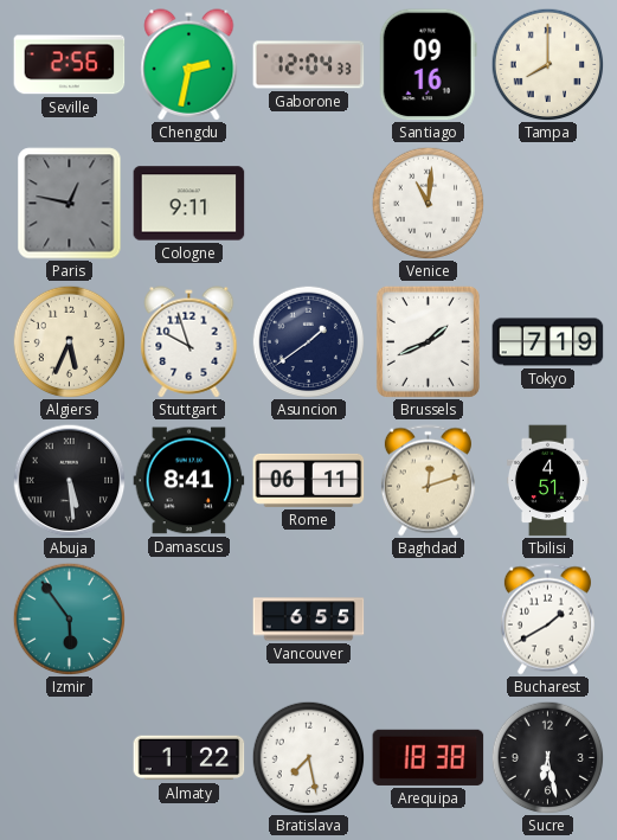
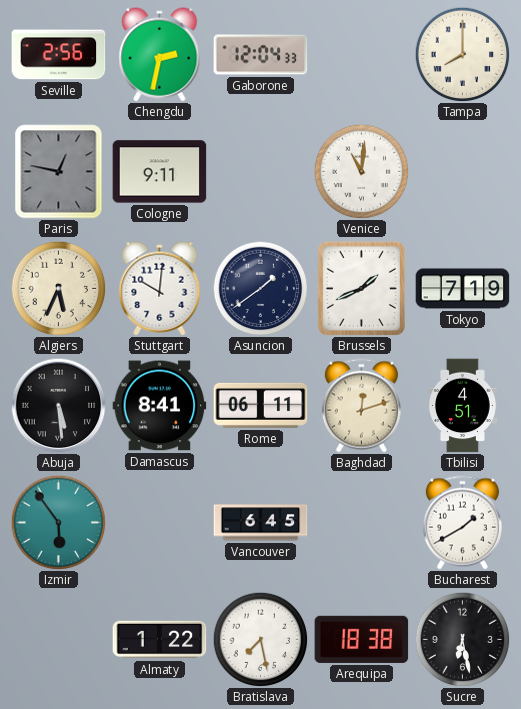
Santiago: 09:16 -> none
Stuttgart: 9:57 -> 10:01
Vancouver: 6:55 -> 6:45
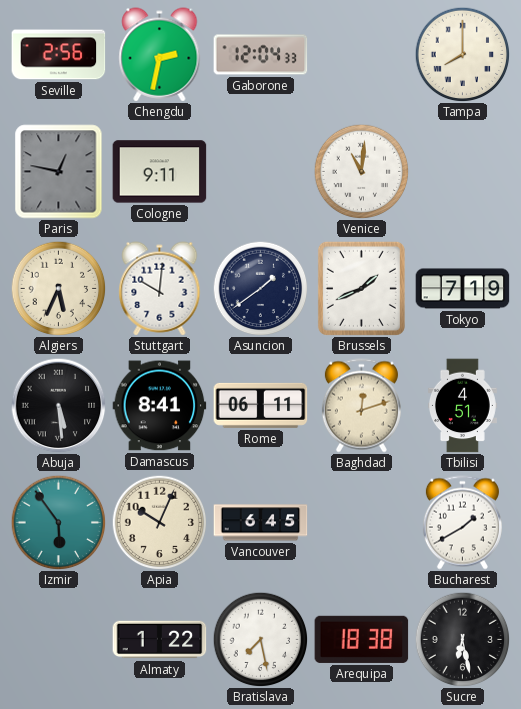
Apia: none -> 10:04
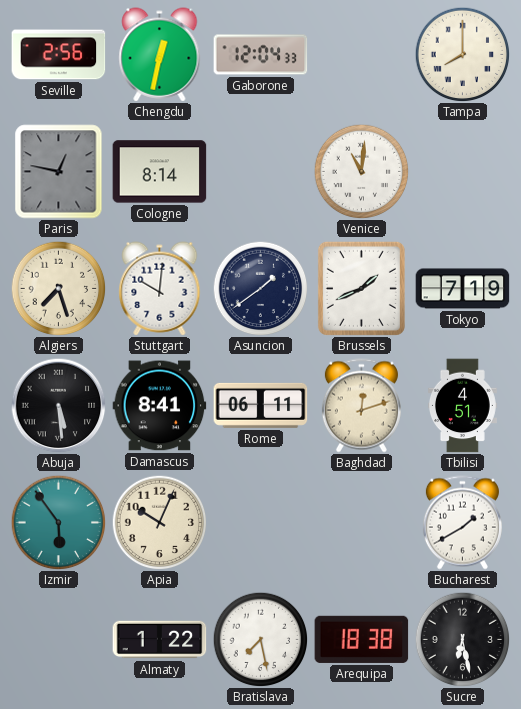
Chengdu: 2:32 -> 12:32
Cologne: 9:11 -> 8:14
Algiers: 5:34 -> 7:27
Vancouver: 6:45 -> none
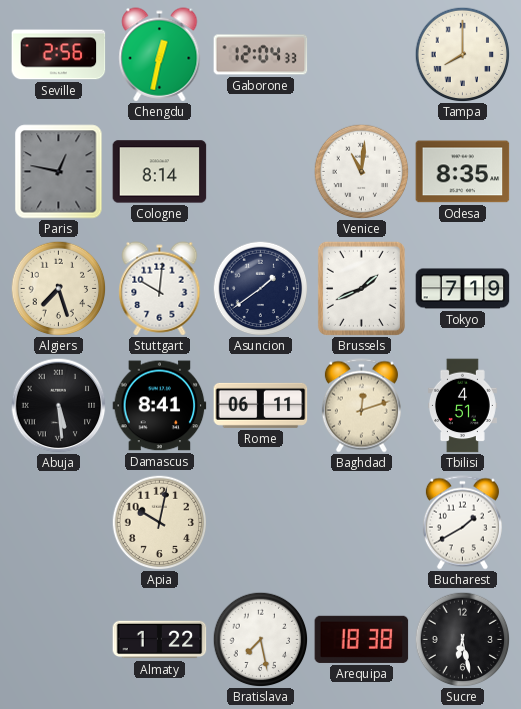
Odesa: none -> 8:35
Izmir: 5:54 -> none
Apia: 10:04 -> 10:02
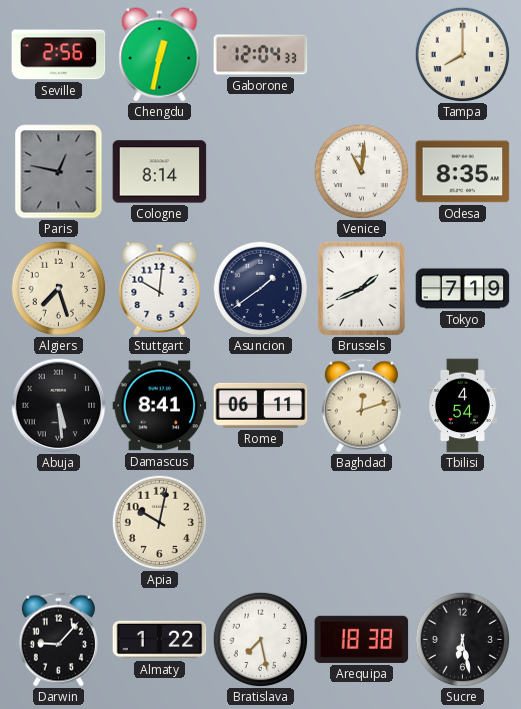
Tbilisi: 4:51 -> 4:54
Bucharest: 1:40 -> none
Darwin: none -> 9:07
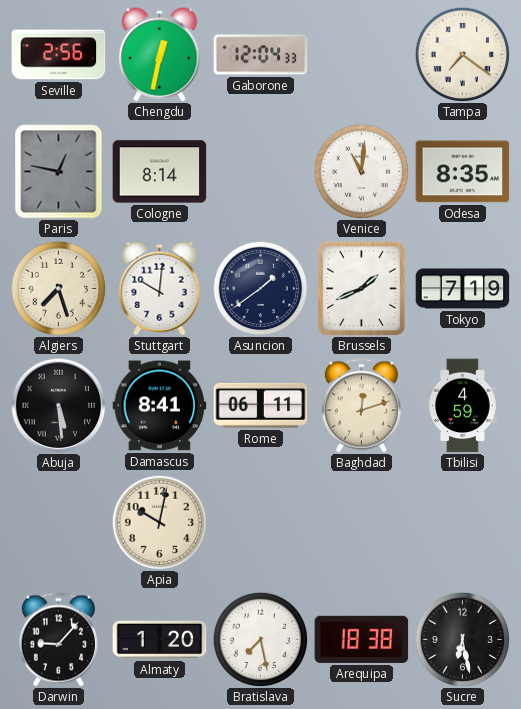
Tampa: 8:00 -> 7:21
Tbilisi: 4:54 -> 4:59
Almaty: 1:22 -> 1:20
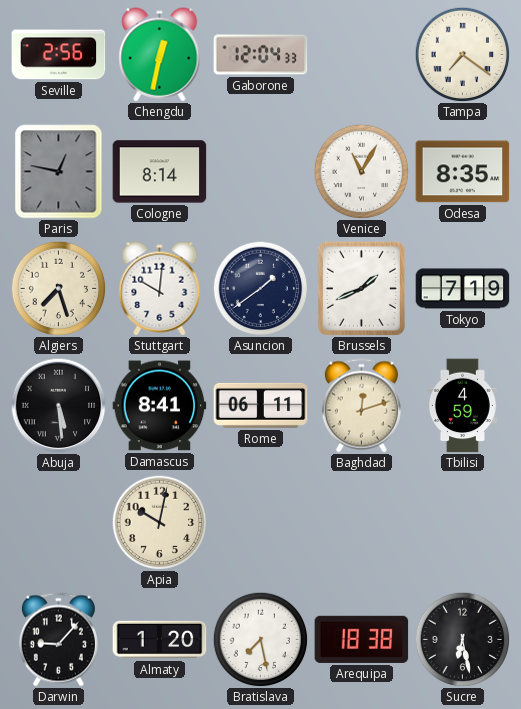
Venice: 11:01 -> 11:05
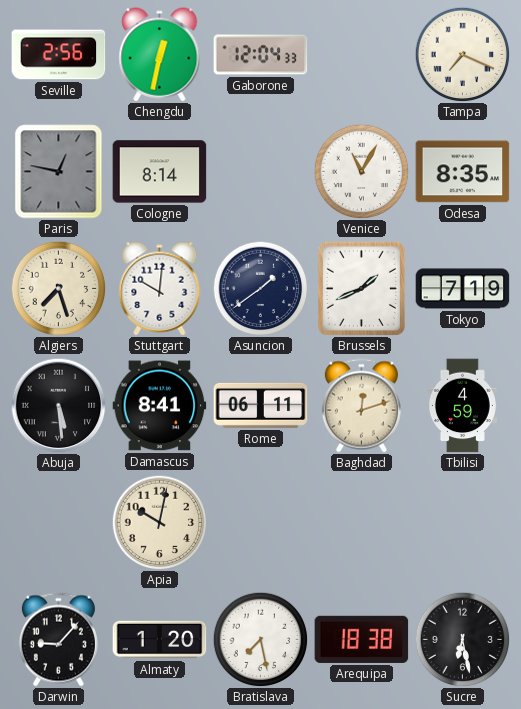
Tampa: 7:21 -> 7:19
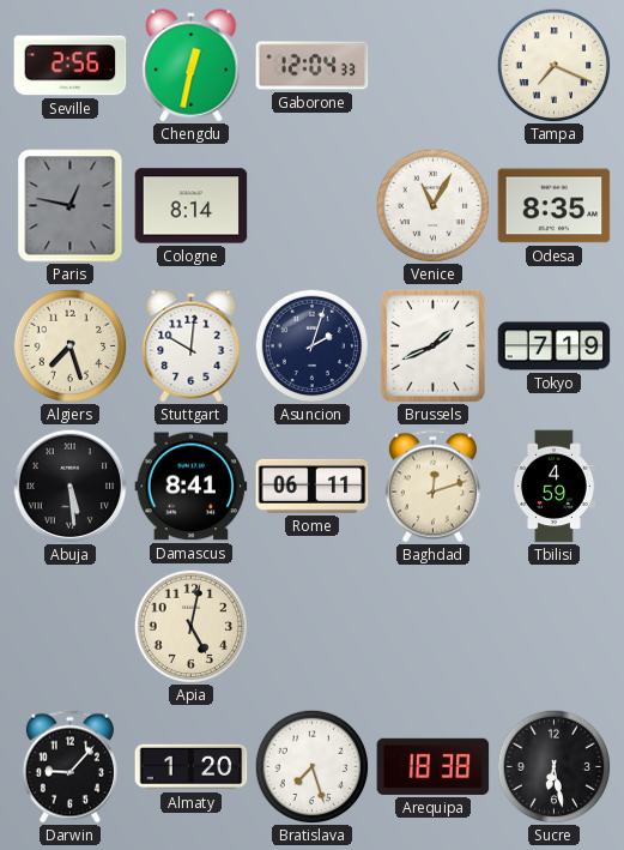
Asuncion: 1:39 -> 2:03
Apia: 10:02 -> 5:02
Bratislava: 7:28 -> 7:27
